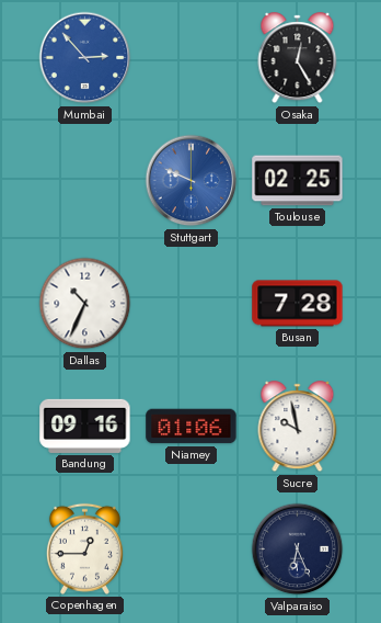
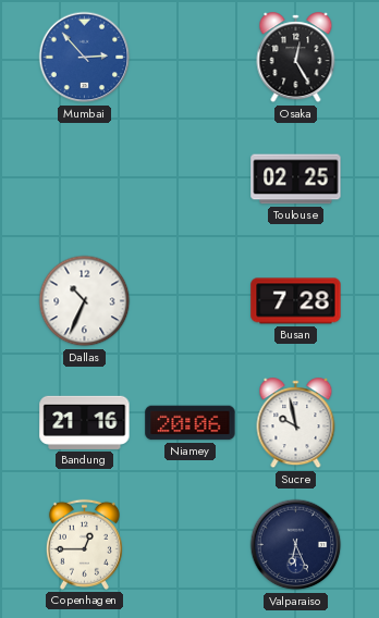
Stuttgart: 9:49 -> none
Bandung: 09:16 -> 21:16
Niamey: 01:06 -> 20:06
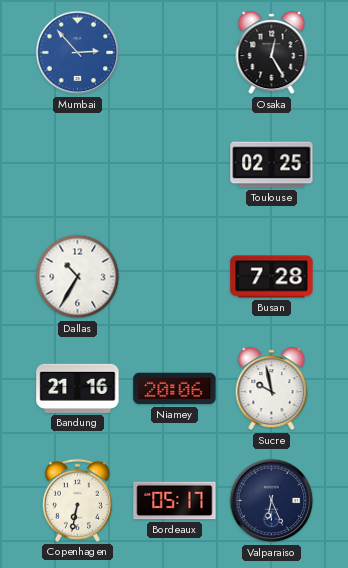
Dallas: 10:34 -> 10:35
Copenhagen: 12:45 -> 6:32
Bordeaux: none -> 05:17
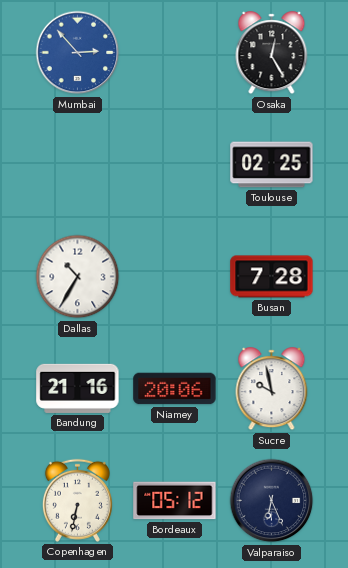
Bordeaux: 05:17 -> 05:12
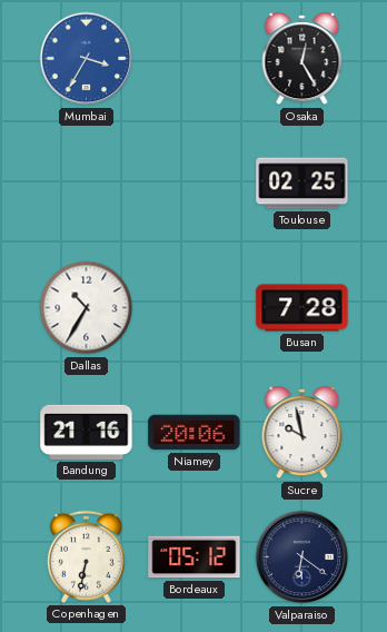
Mumbai: 2:53 -> 3:35
Valparaiso: 6:26 -> 6:21
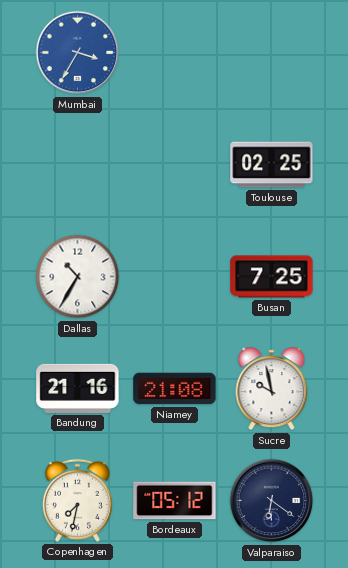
Osaka: 12:25 -> none
Busan: 7:28 -> 7:25
Niamey: 20:06 -> 21:08
Copenhagen: 6:32 -> 7:32
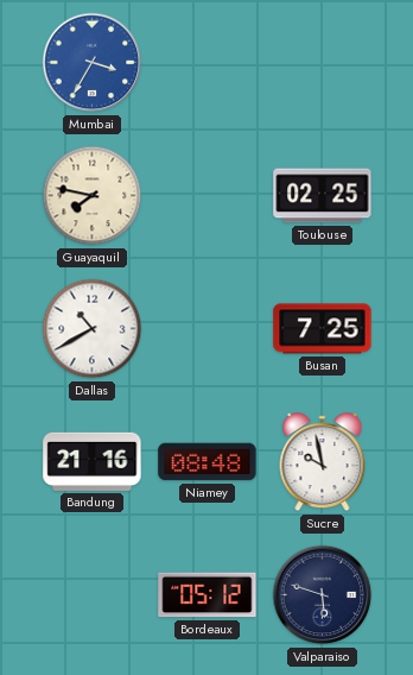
Guayaquil: none -> 7:47
Dallas: 10:35 -> 10:40
Niamey: 21:08 -> 08:48
Copenhagen: 7:32 -> none
Valparaiso: 6:21 -> 5:48
